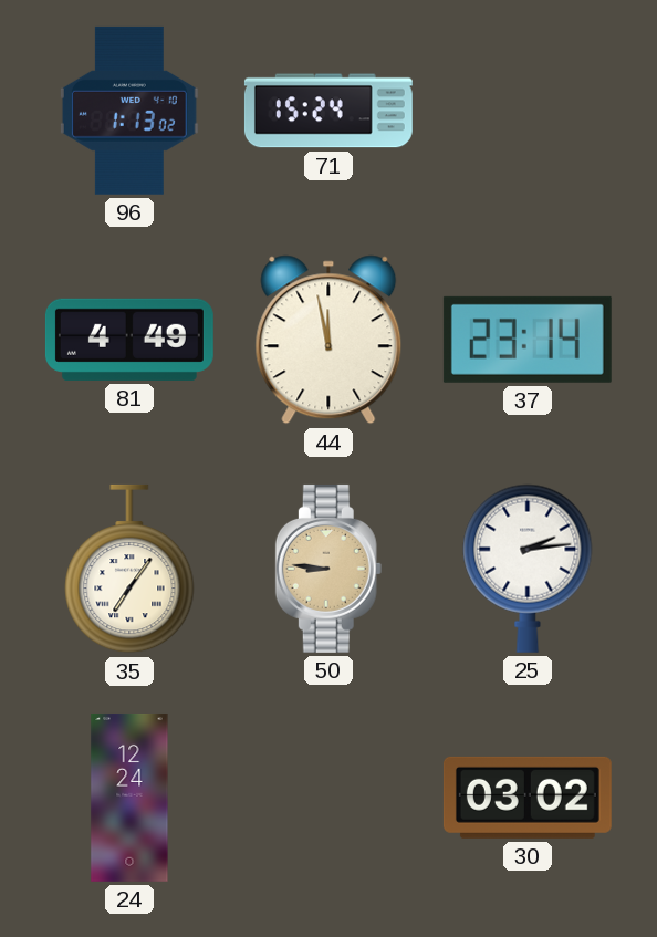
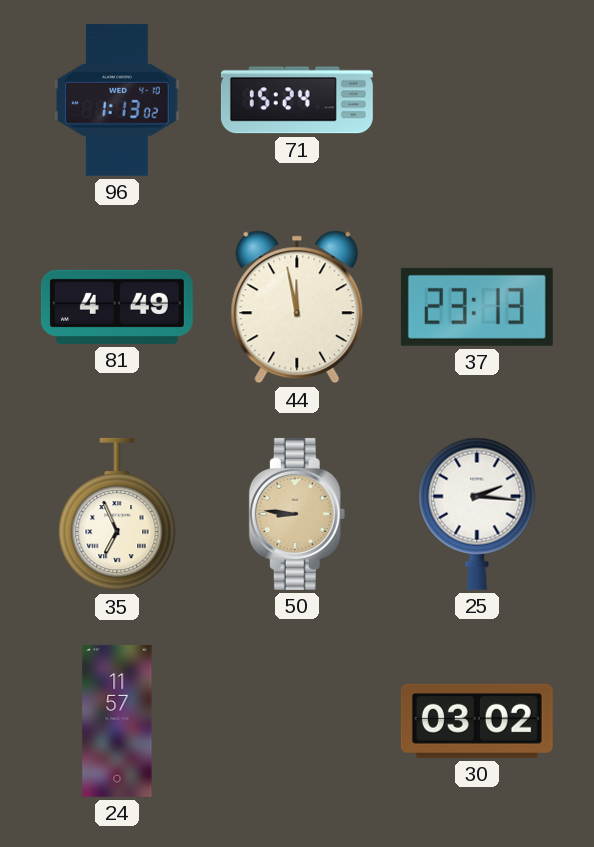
37: 23:14 -> 23:13
35: 7:06 -> 6:56
25: 2:14 -> 2:16
24: 12:24 -> 11:57
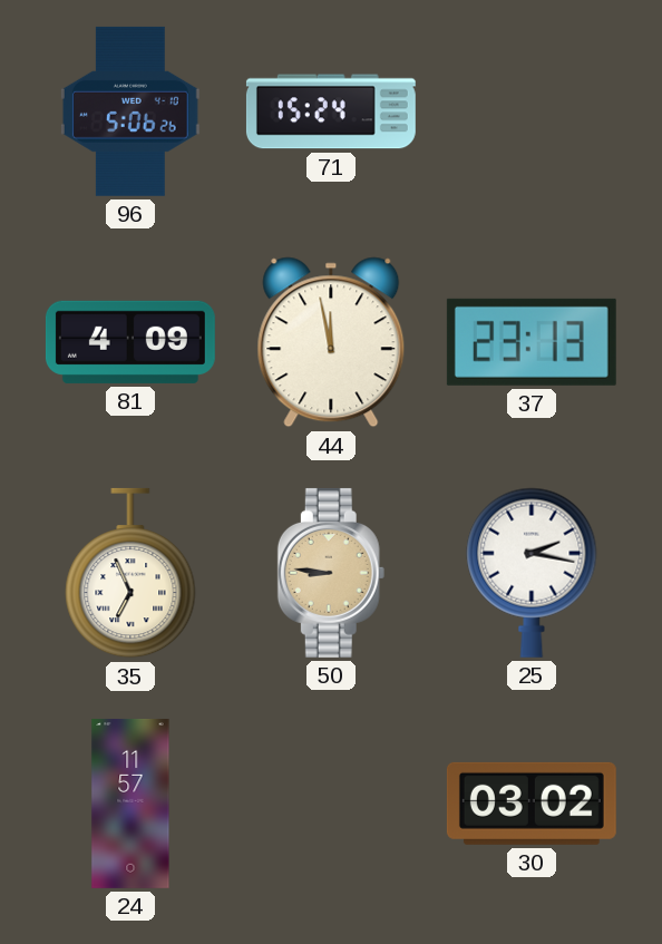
96: 1:13 -> 5:06
81: 4:49 -> 4:09
25: 2:16 -> 2:17
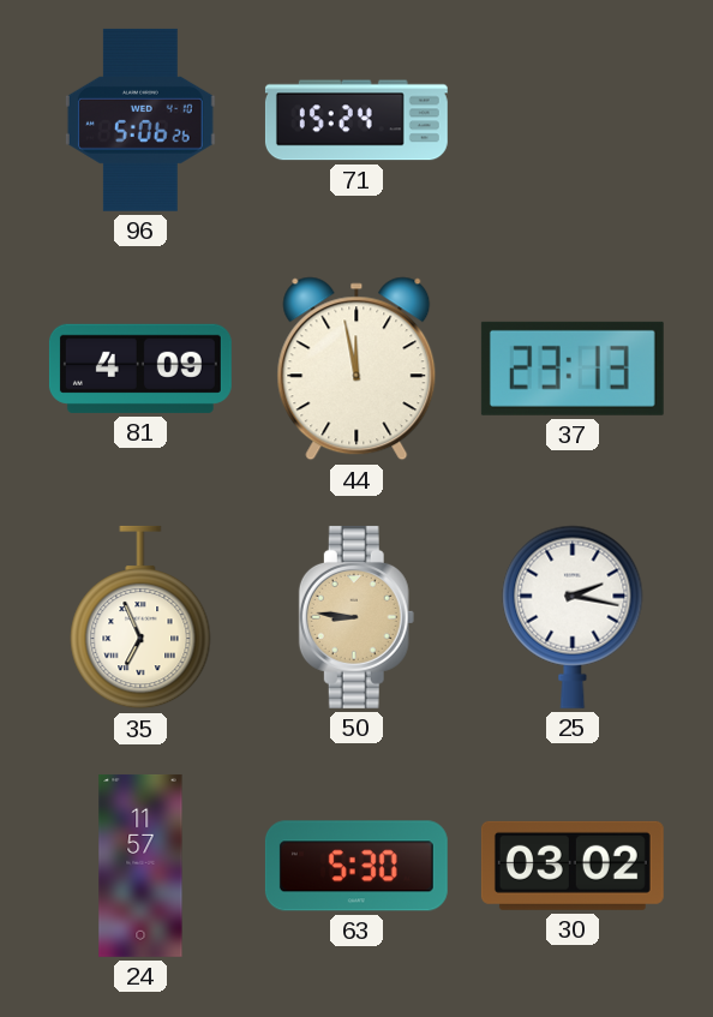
63: none -> 5:30
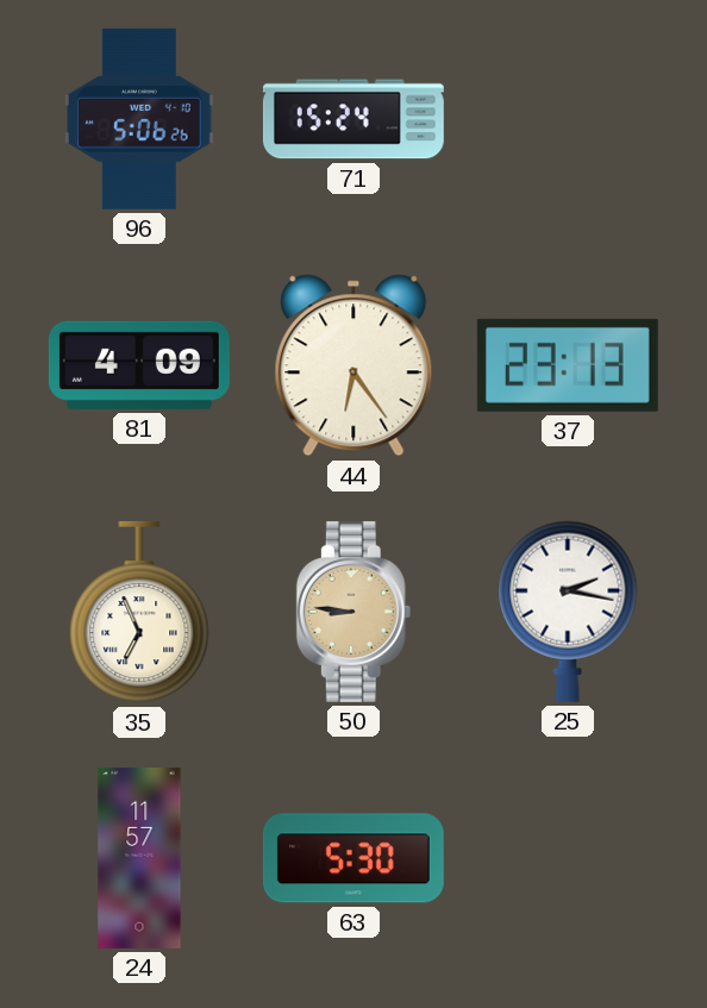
44: 11:58 -> 6:24
30: 03:02 -> none
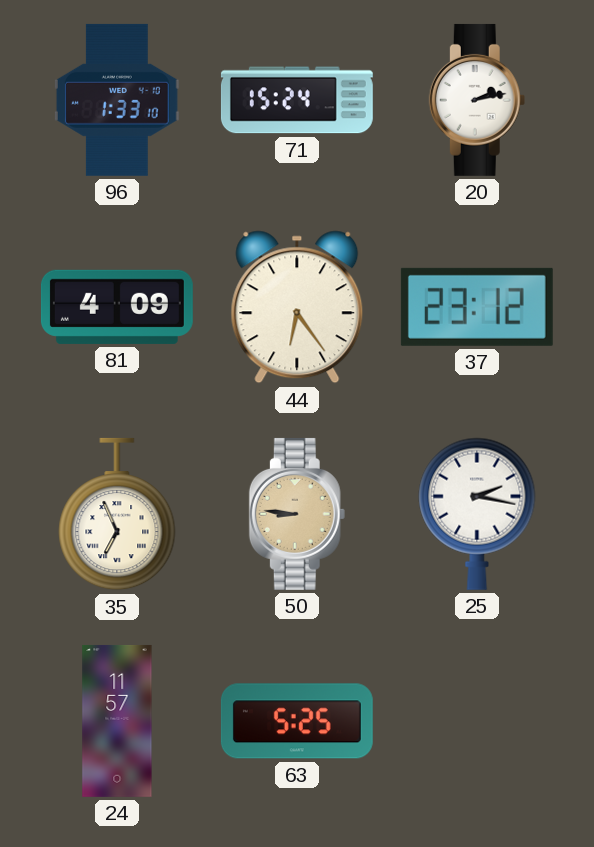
96: 5:06 -> 1:33
20: none -> 2:13
37: 23:13 -> 23:12
63: 5:30 -> 5:25
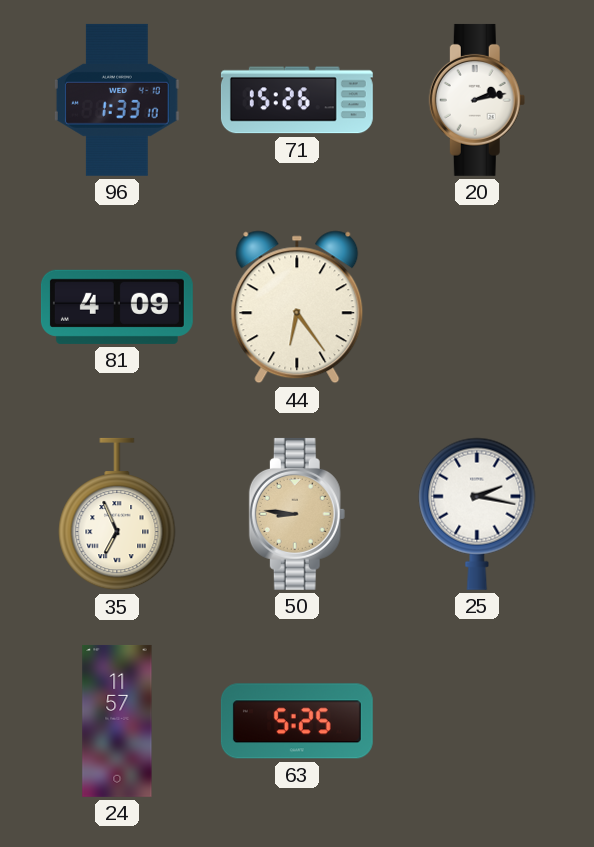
71: 15:24 -> 15:26
37: 23:12 -> none
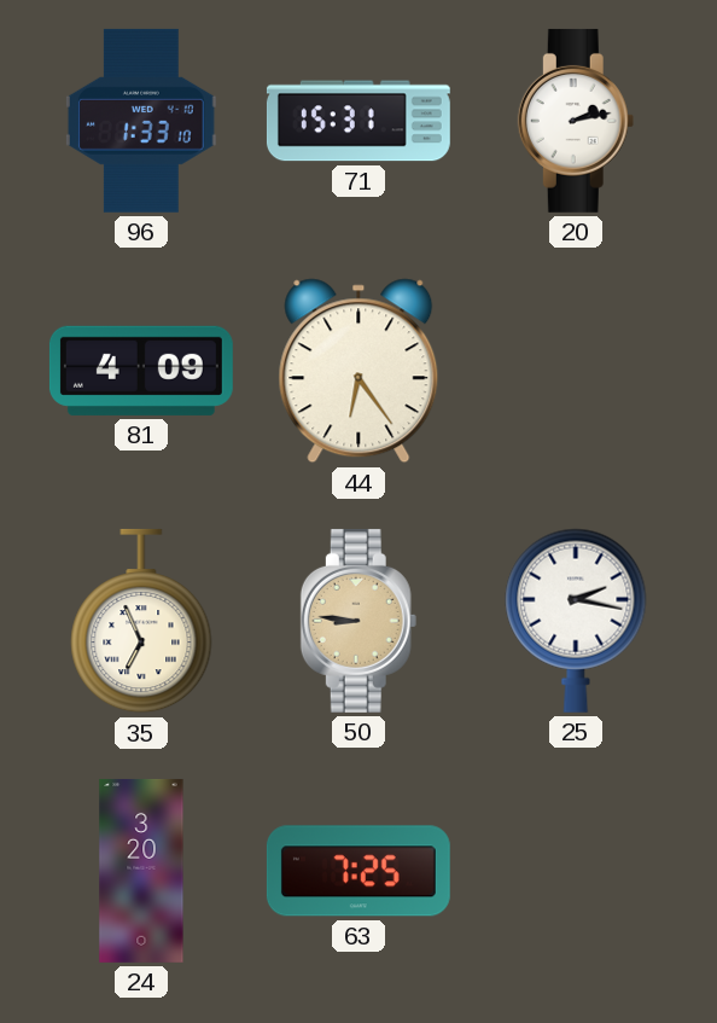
71: 15:26 -> 15:31
24: 11:57 -> 3:20
63: 5:25 -> 7:25
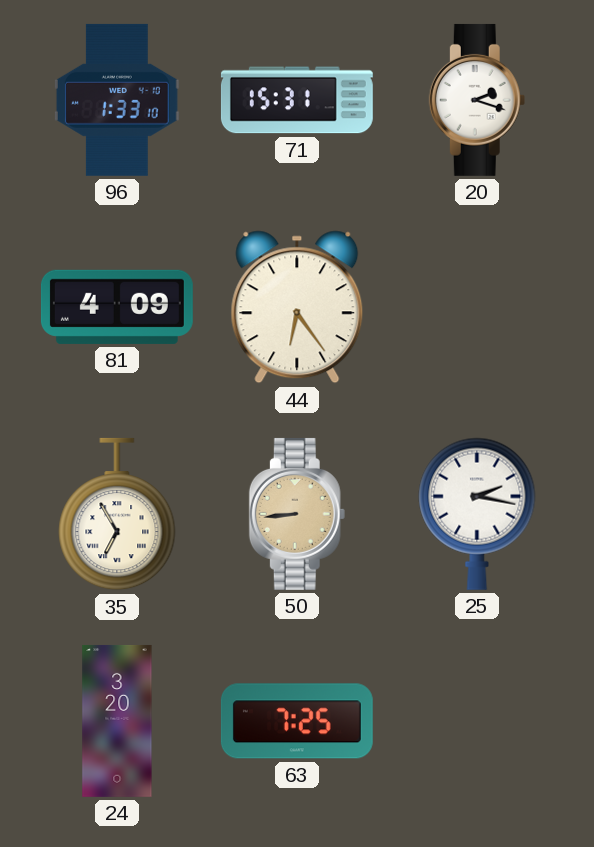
20: 2:13 -> 2:18
35: 6:56 -> 6:55
50: 8:46 -> 8:44
